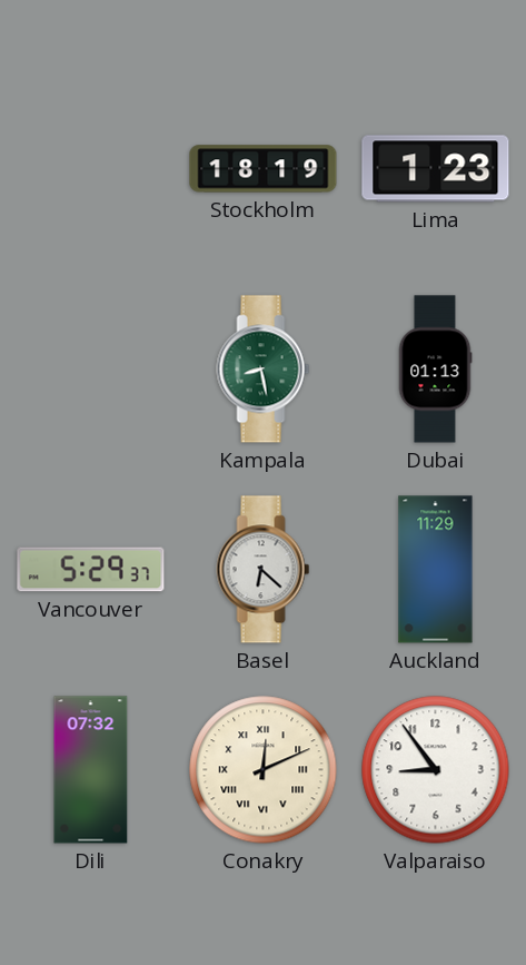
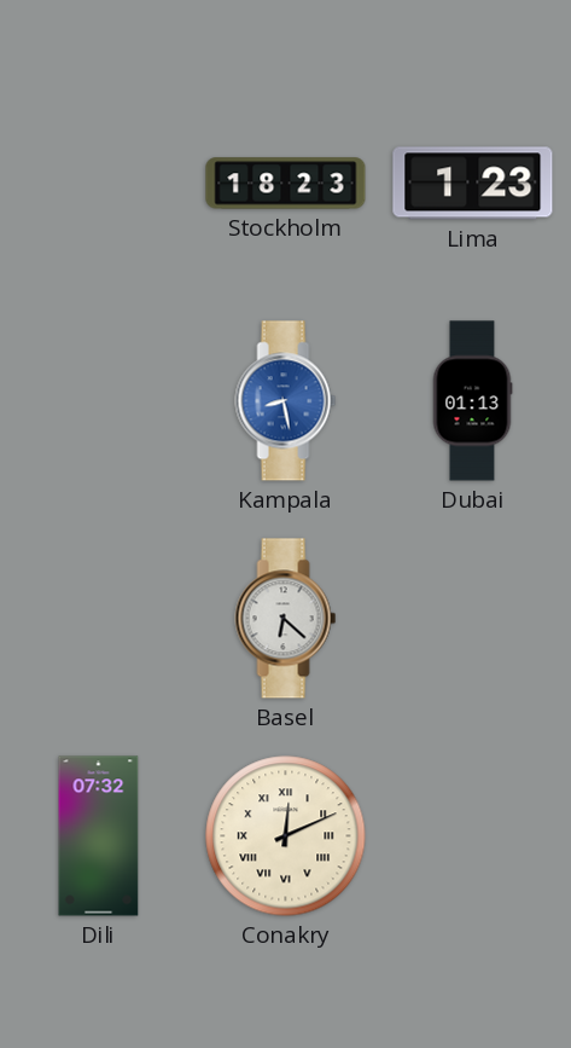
Stockholm: 18:19 -> 18:23
Kampala dial: green -> blue
Vancouver: 5:29 -> none
Auckland: 11:29 -> none
Valparaiso: 8:54 -> none
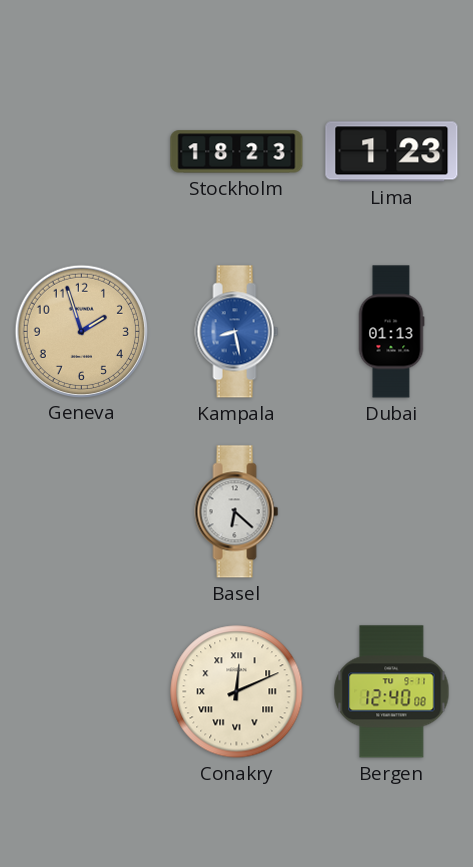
Geneva: none -> 1:57
Dili: 07:32 -> none
Bergen: none -> 12:40
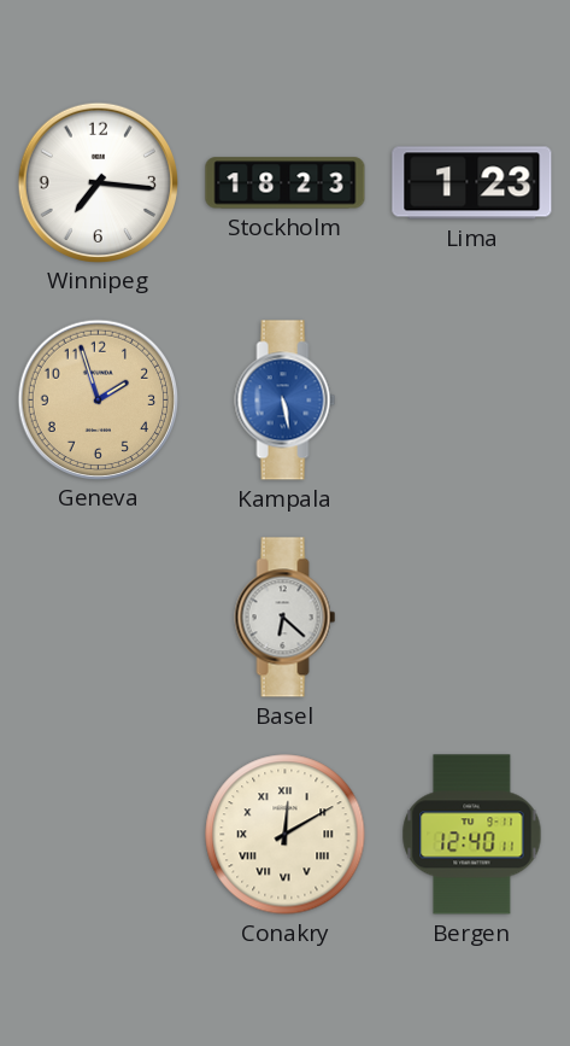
Winnipeg: none -> 7:16
Kampala: 8:28 -> 5:28
Dubai: 01:13 -> none
Conakry: 12:11 -> 12:10
Bergen: 12:40:08 -> 12:40:11
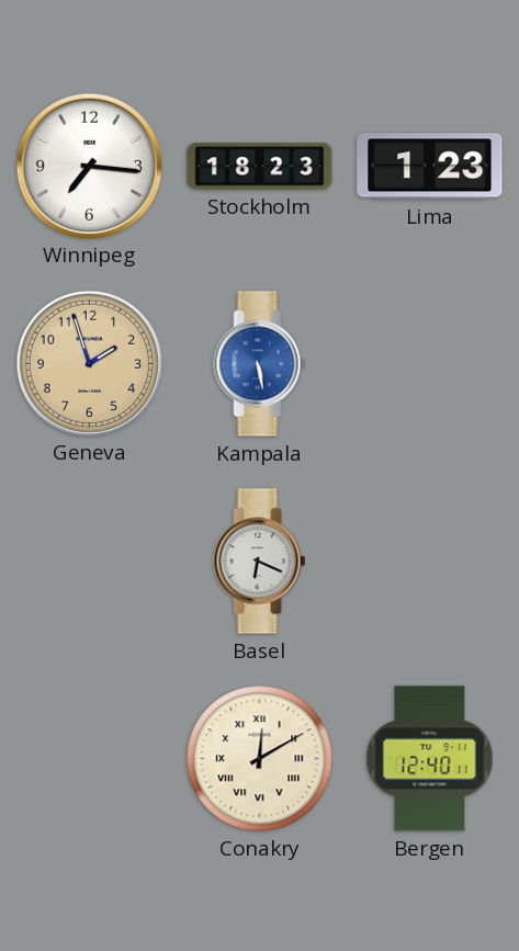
Basel: 6:22 -> 6:19
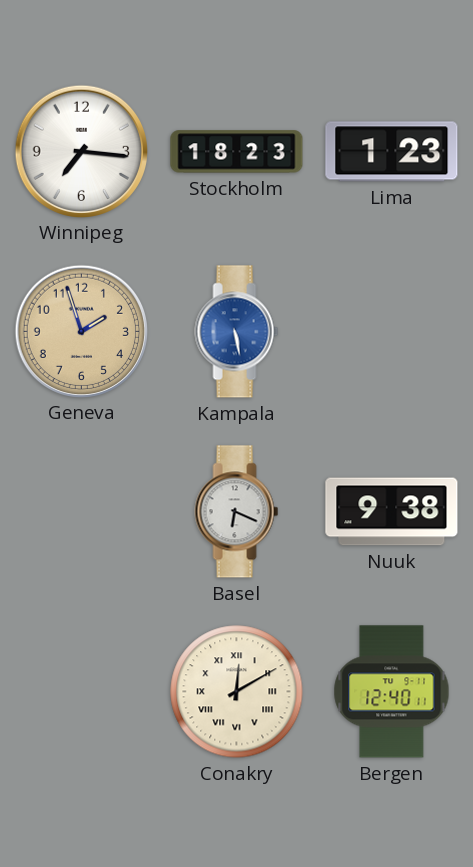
Nuuk: none -> 9:38
